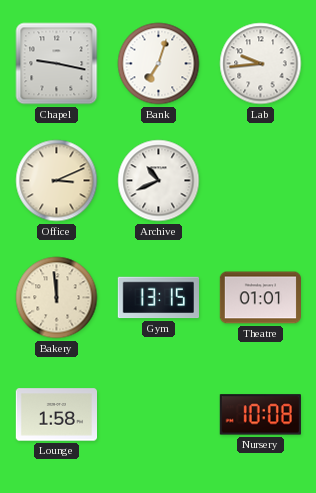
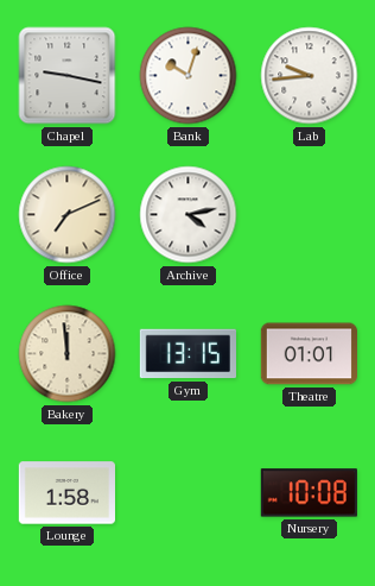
Bank: 7:03 -> 10:03
Office: 3:11 -> 7:11
Archive: 10:41 -> 4:13
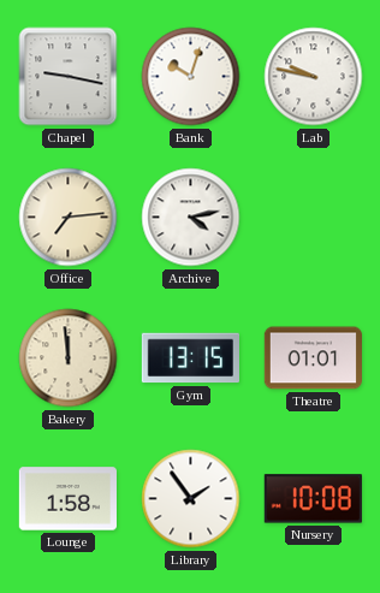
Lab: 9:44 -> 9:47
Office: 7:11 -> 7:14
Library: none -> 1:54
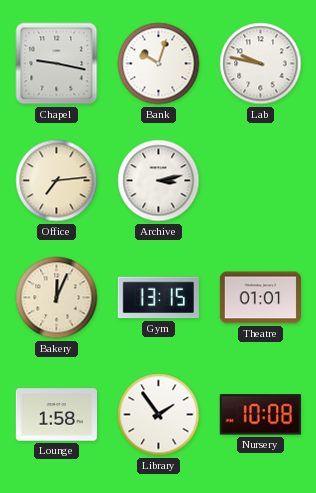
Archive: 4:13 -> 3:13
Bakery: 11:59 -> 12:04
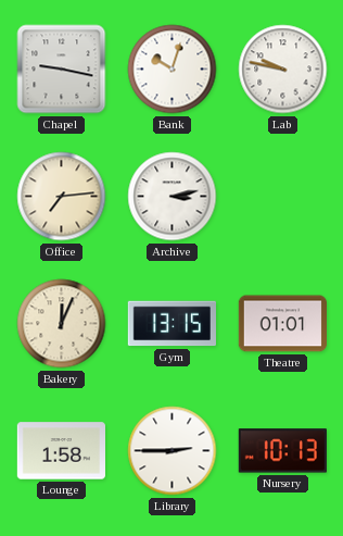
Library: 1:54 -> 2:45
Nursery: 10:08 -> 10:13
